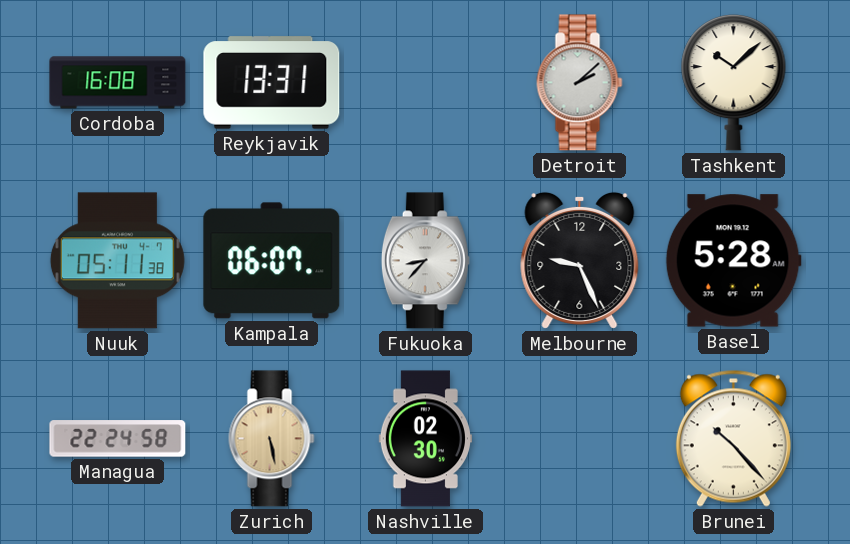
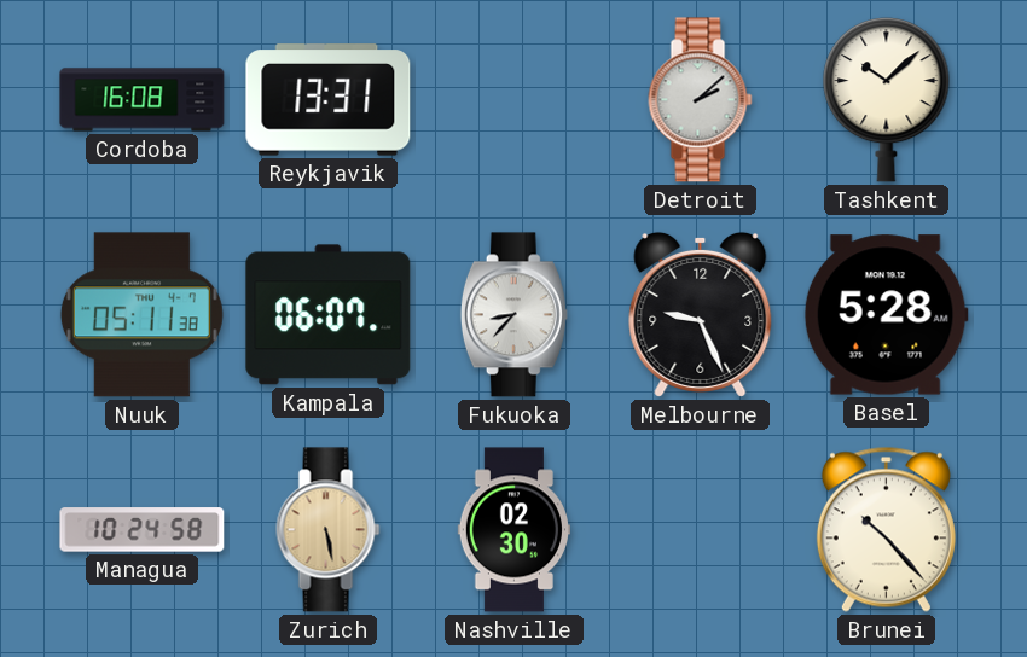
Managua: 22:24 -> 10:24
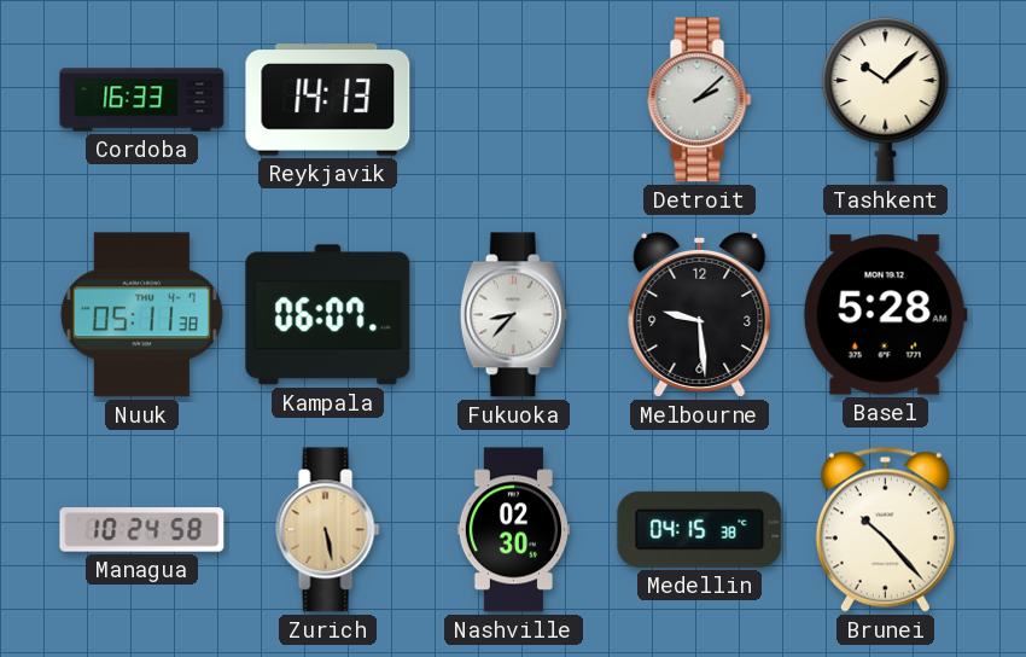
Cordoba: 16:08 -> 16:33
Reykjavik: 13:31 -> 14:13
Melbourne: 9:26 -> 9:29
Medellin: none -> 04:15
